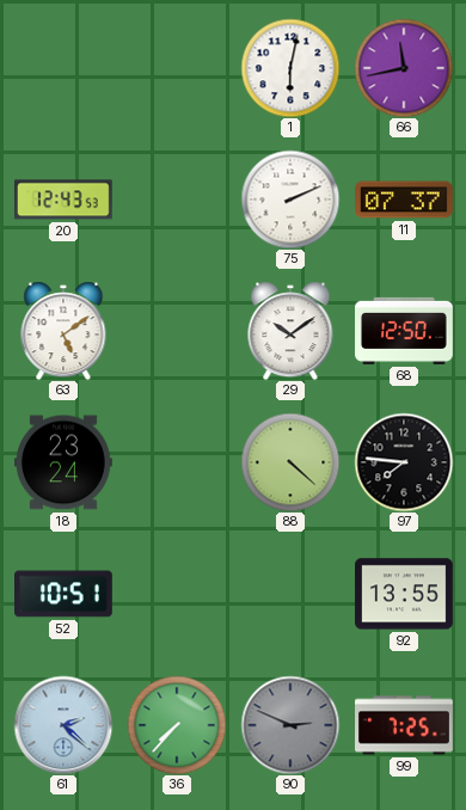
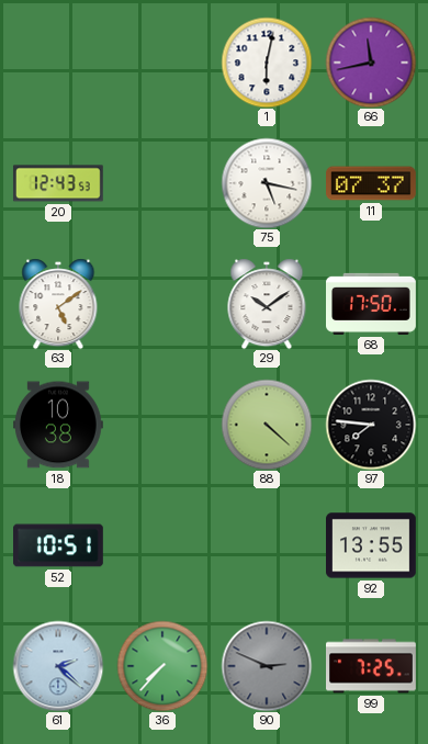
75: 2:11 -> 5:17
68: 12:50 -> 17:50
18: 23:24 -> 10:38
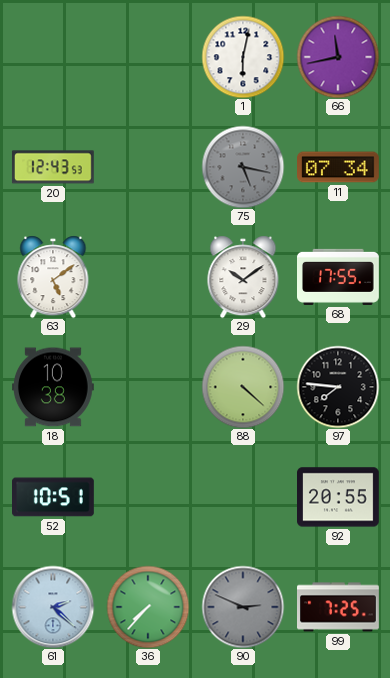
75 dial: white -> grey
11: 07:37 -> 07:34
68: 17:50 -> 17:55
92: 13:55 -> 20:55
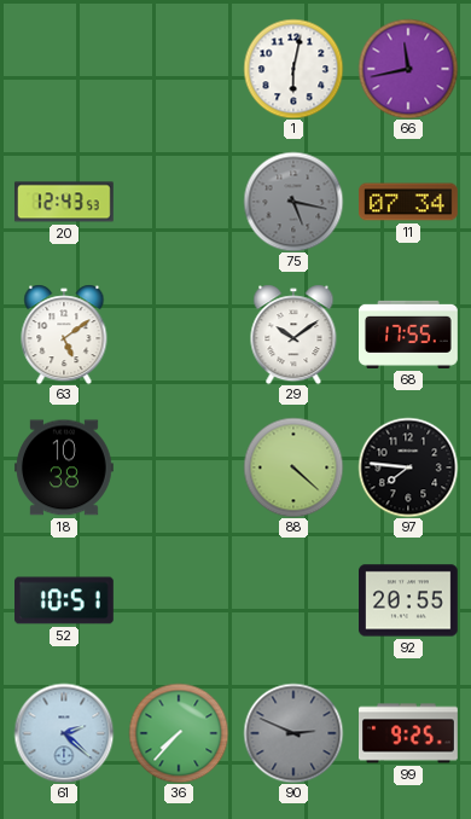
99: 7:25 -> 9:25
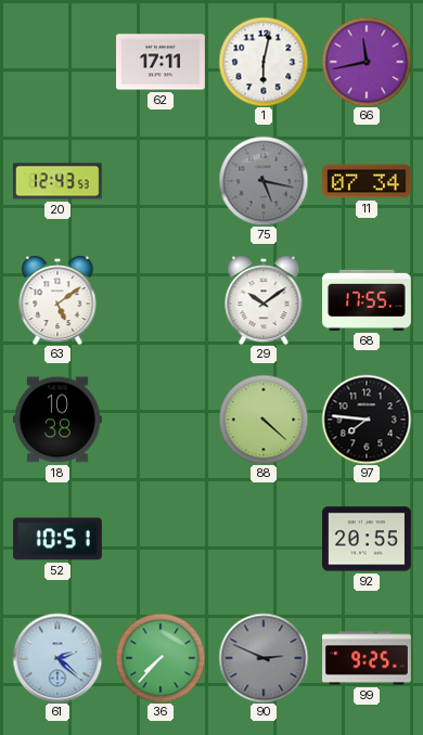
62: none -> 17:11
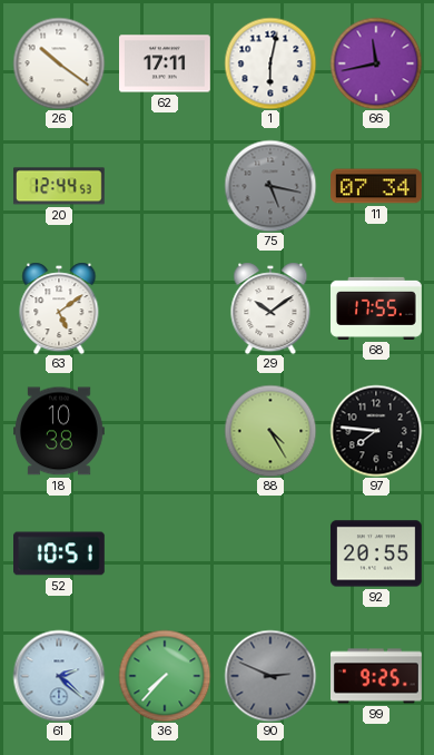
26: none -> 10:21
20: 12:43 -> 12:44
88: 4:22 -> 4:25
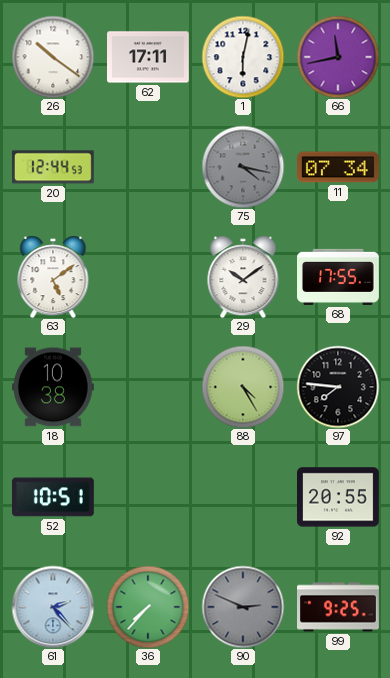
75: 5:17 -> 4:17
61: 2:22 -> 2:23
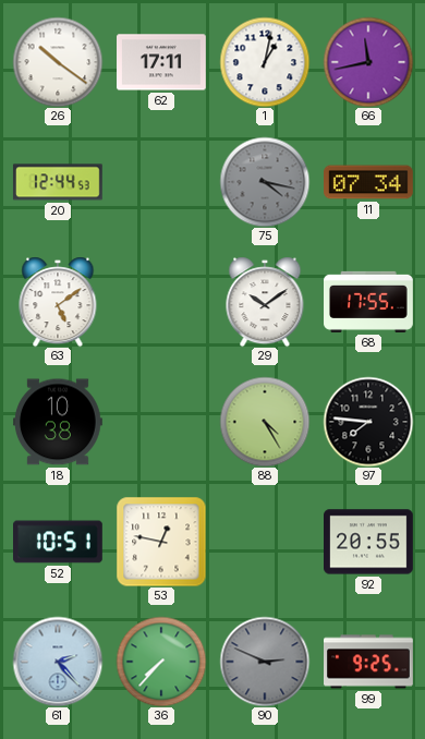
1: 6:02 -> 1:02
53: none -> 12:47
